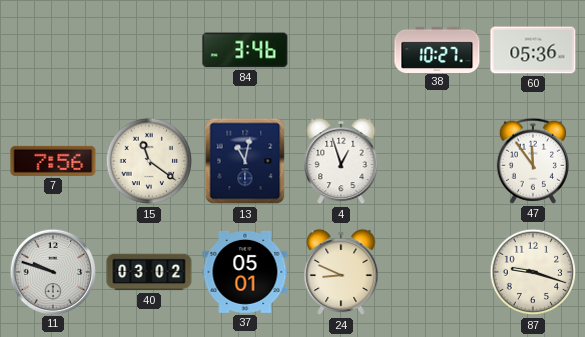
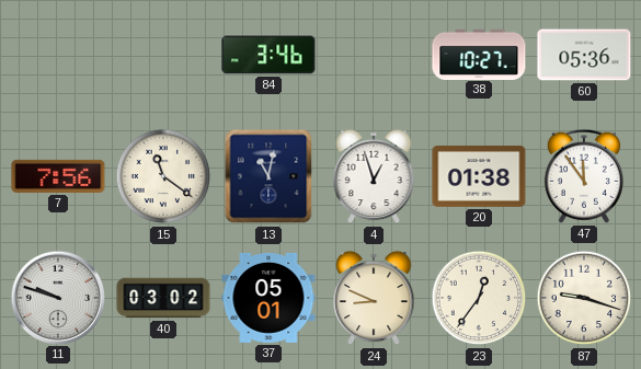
20: none -> 01:38
23: none -> 12:36
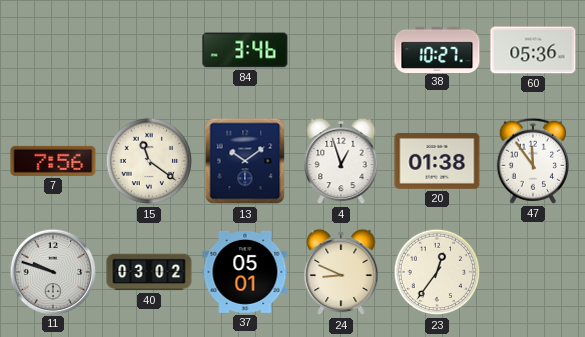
13: 11:02 -> 10:09
87: 9:18 -> none
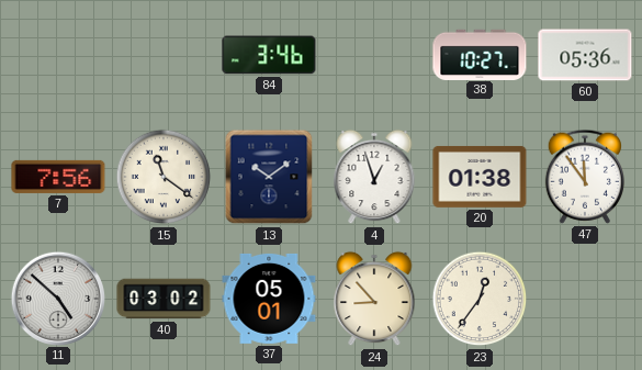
11: 9:48 -> 4:52
24: 8:49 -> 8:53
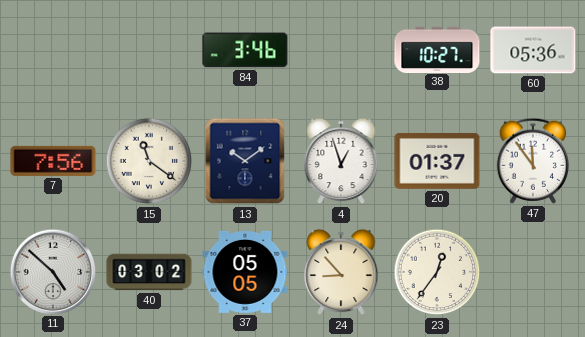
20: 01:38 -> 01:37
37: 05:01 -> 05:05
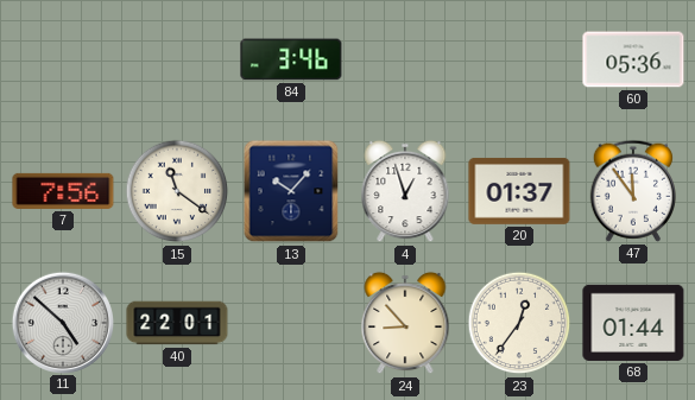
38: 10:27 -> none
13: 10:09 -> 10:07
40: 03:02 -> 22:01
37: 05:05 -> none
68: none -> 01:44
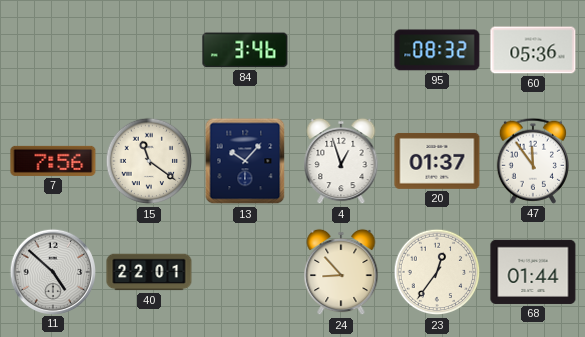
95: none -> 08:32
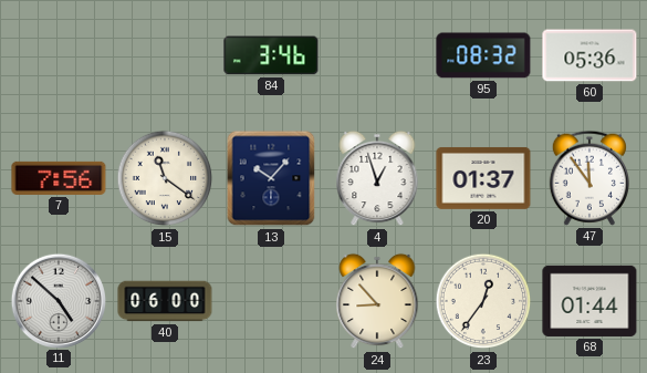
40: 22:01 -> 06:00
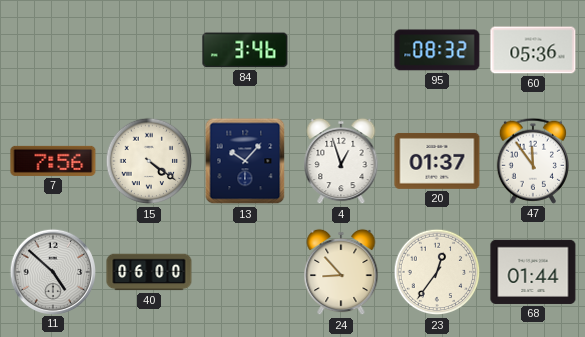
15: 11:21 -> 4:21
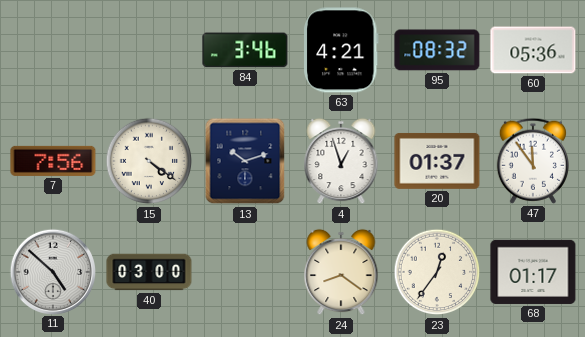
63: none -> 4:21
13: 10:07 -> 10:12
40: 06:00 -> 03:00
24: 8:53 -> 8:21
68: 01:44 -> 01:17
